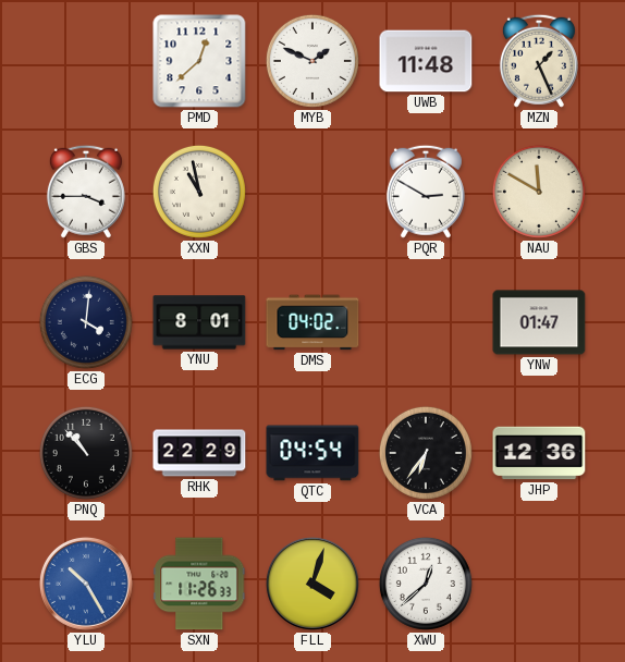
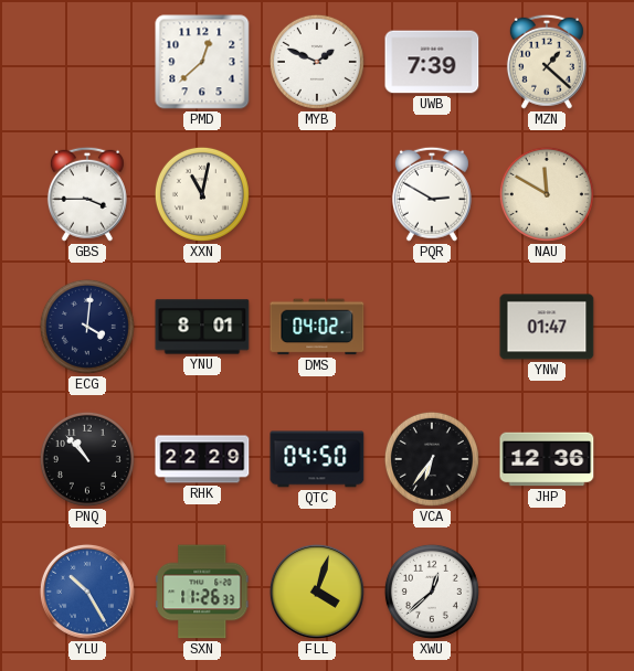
UWB: 11:48 -> 7:39
MZN: 1:26 -> 1:22
XXN: 10:58 -> 11:02
QTC: 04:54 -> 04:50
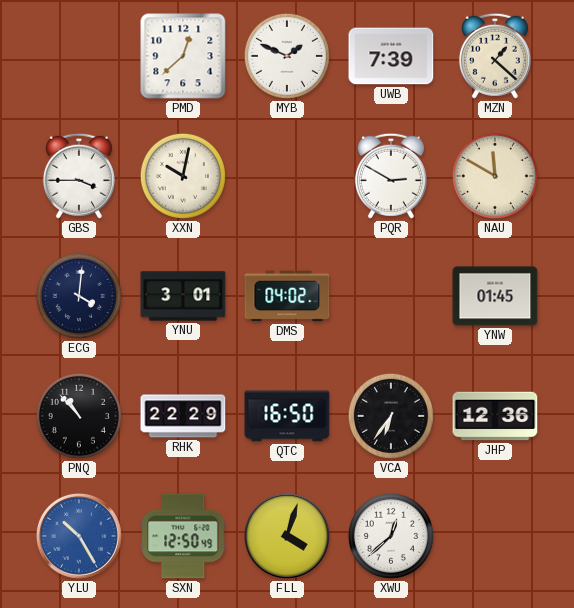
XXN: 11:02 -> 10:02
YNU: 8:01 -> 3:01
YNW: 01:47 -> 01:45
QTC: 04:50 -> 16:50
SXN: 11:26 -> 12:50
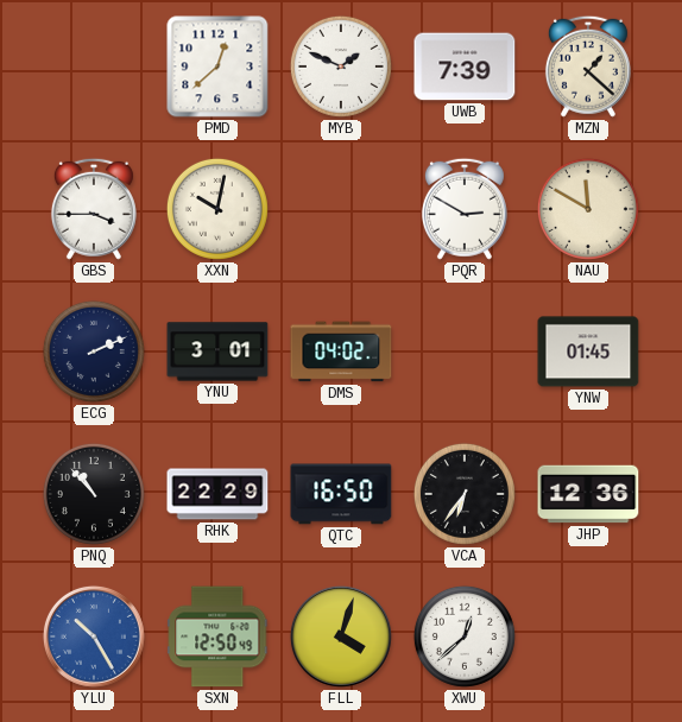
ECG: 4:01 -> 2:11
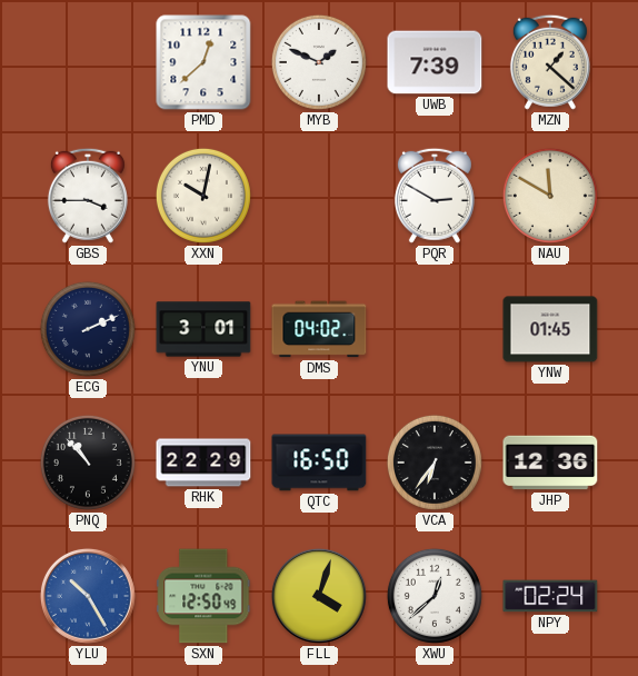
NPY: none -> 02:24
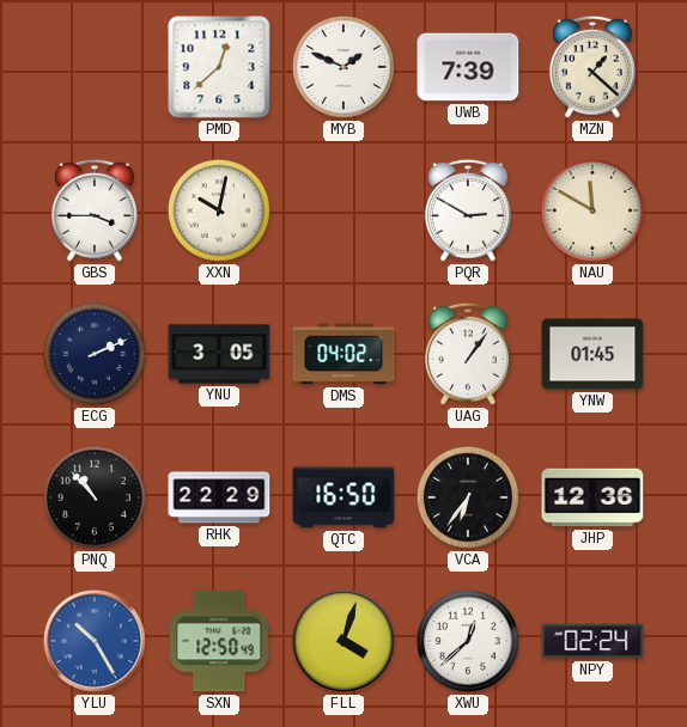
YNU: 3:01 -> 3:05
UAG: none -> 1:06
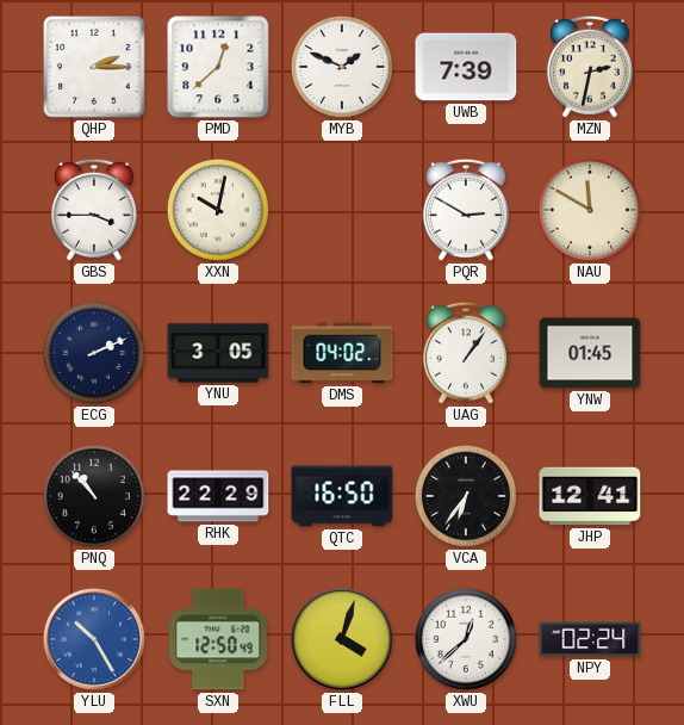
QHP: none -> 2:15
MZN: 1:22 -> 2:32
JHP: 12:36 -> 12:41
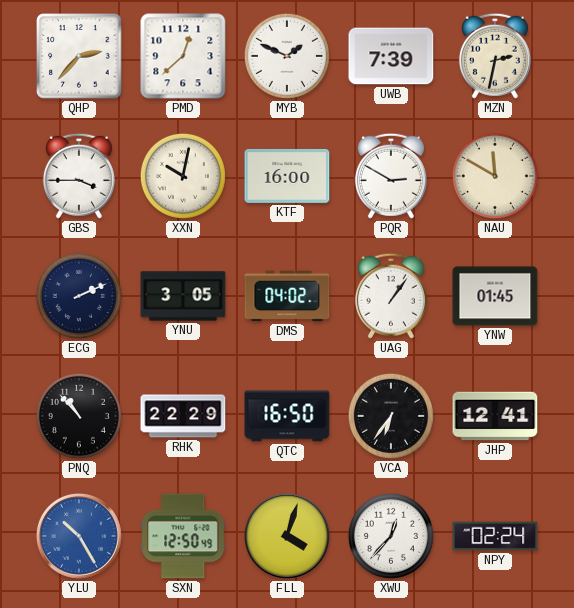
QHP: 2:15 -> 2:37
KTF: none -> 16:00
XWU: 12:38 -> 12:37
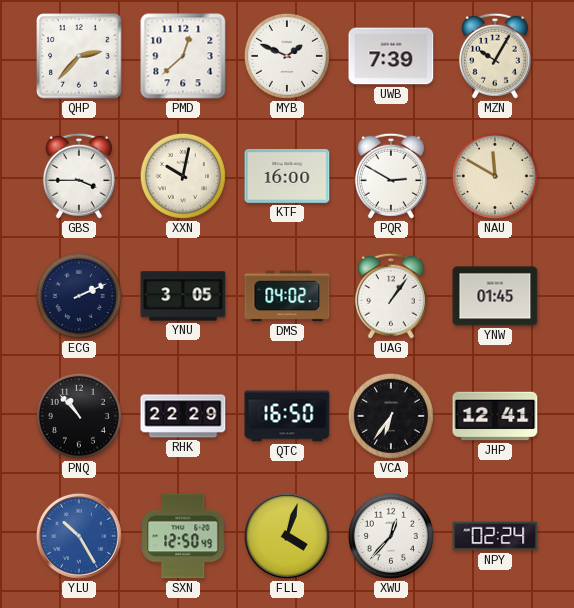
MZN: 2:32 -> 10:05
